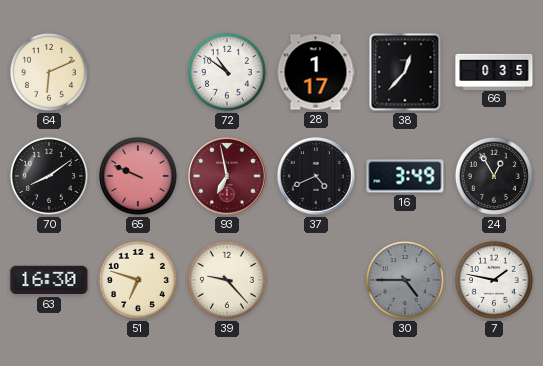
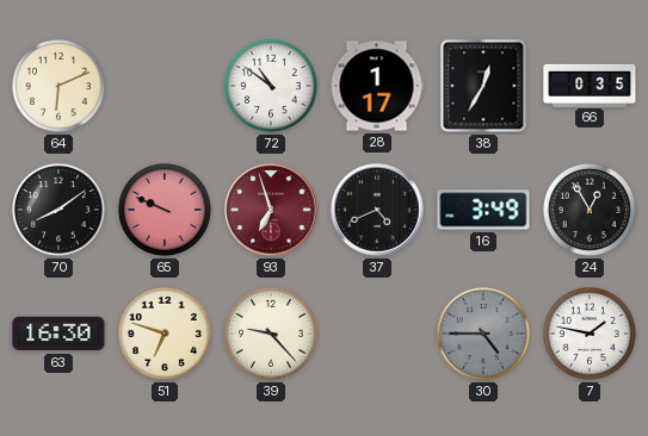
38: 12:37 -> 12:35
93: 6:58 -> 6:57
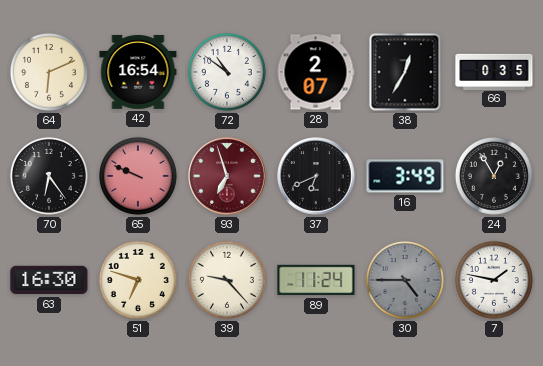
42: none -> 16:54
28: 1:17 -> 2:07
70: 8:09 -> 6:24
37: 4:41 -> 6:41
89: none -> 11:24
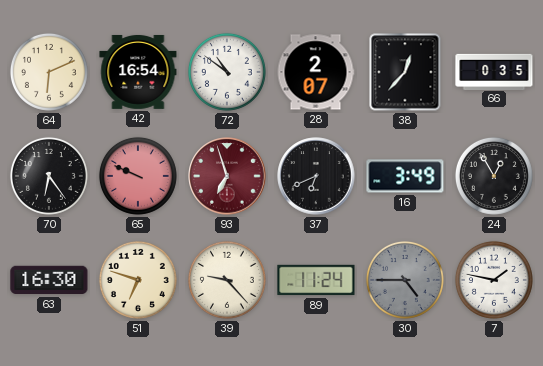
38: 12:35 -> 12:37
